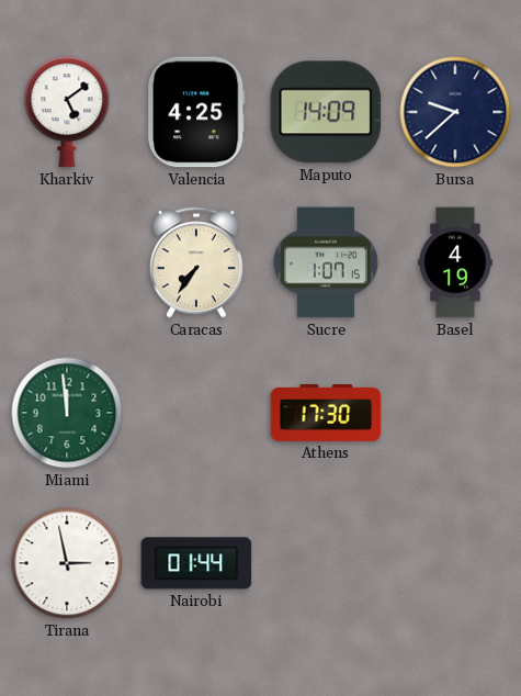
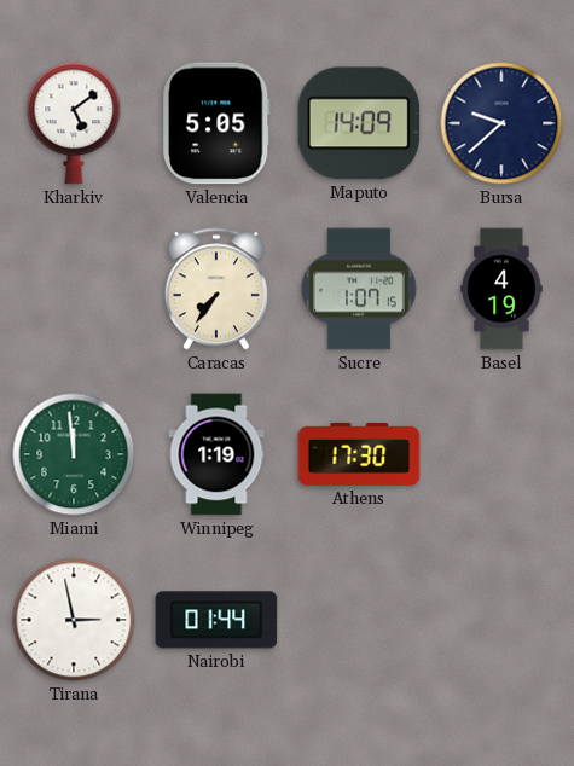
Valencia: 4:25 -> 5:05
Winnipeg: none -> 1:19
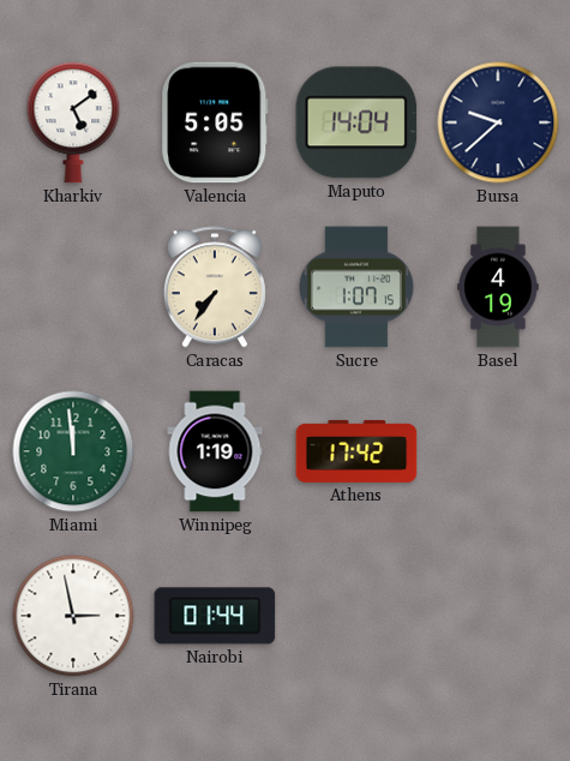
Maputo: 14:09 -> 14:04
Athens: 17:30 -> 17:42
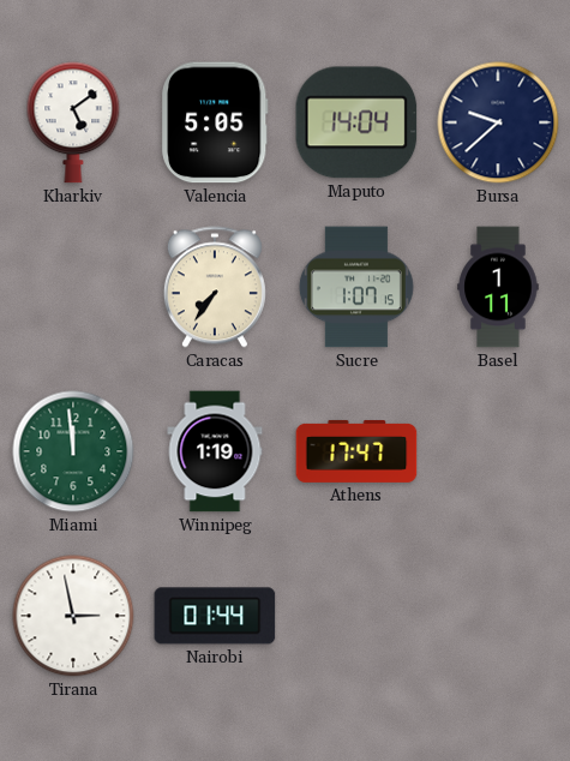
Basel: 4:19 -> 1:11
Athens: 17:42 -> 17:47
